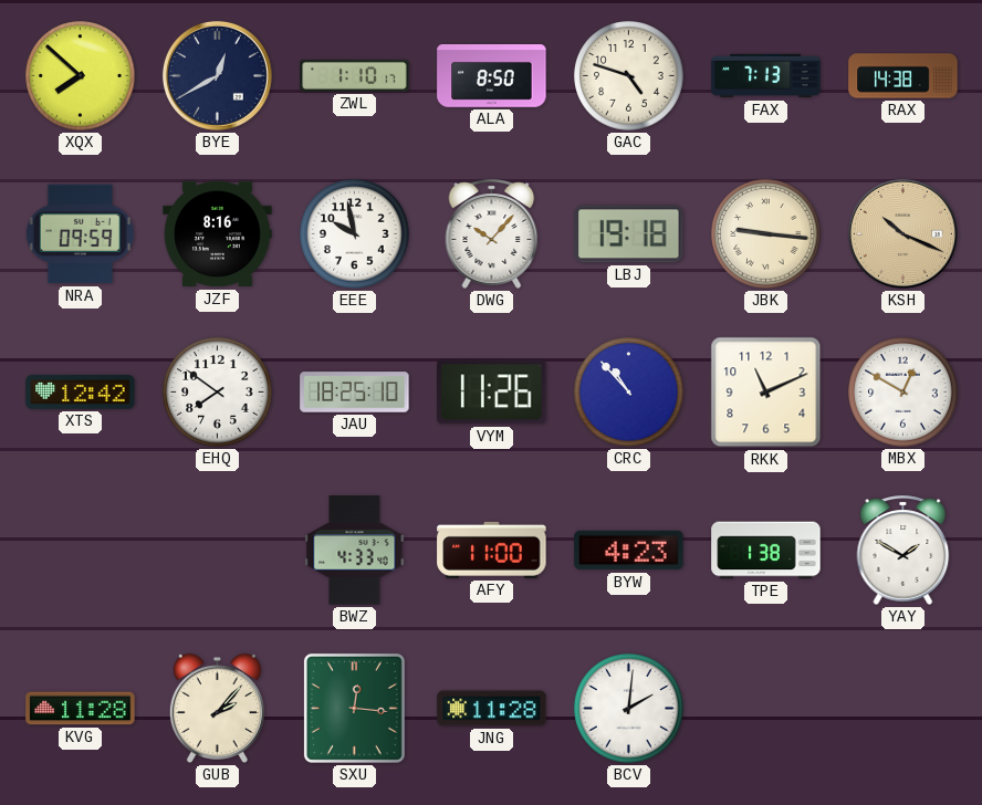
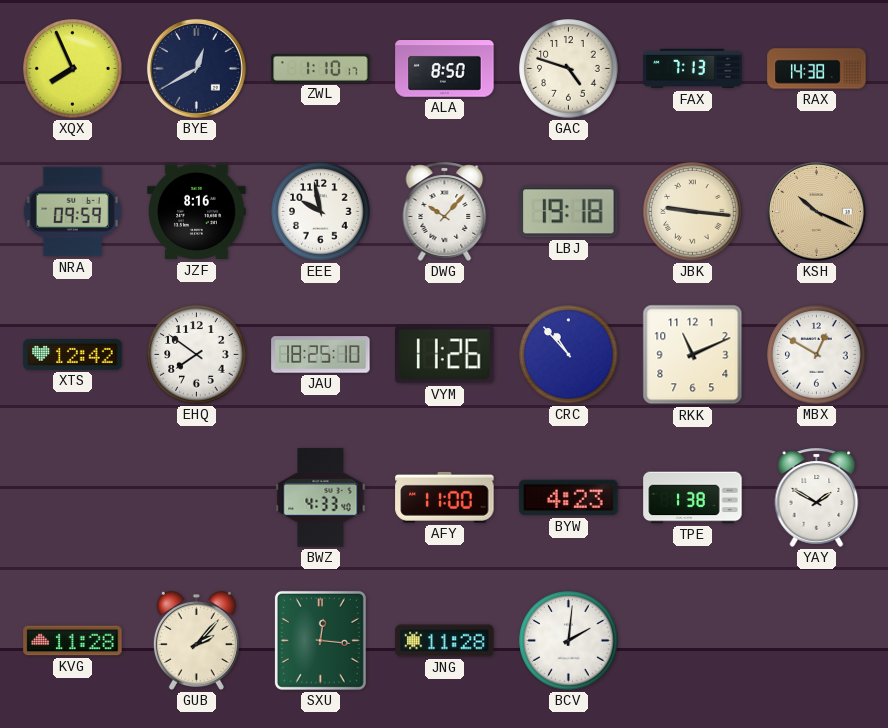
XQX: 7:52 -> 7:56
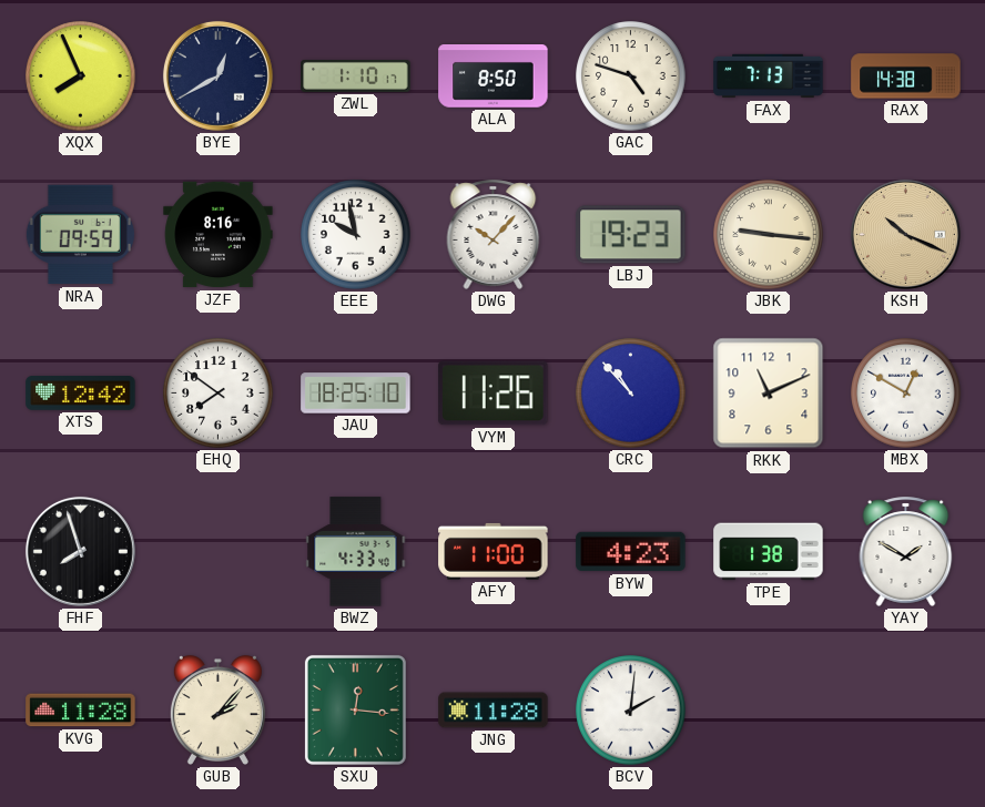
LBJ: 19:18 -> 19:23
FHF: none -> 7:57
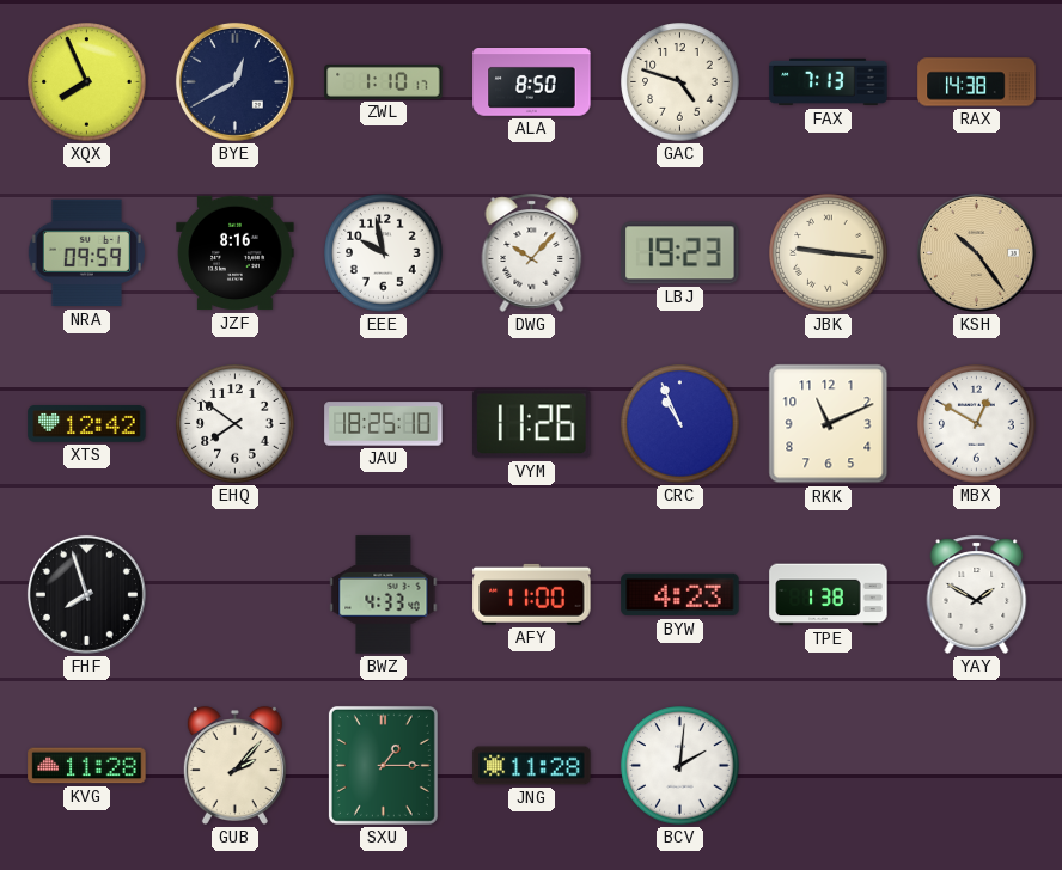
KSH: 10:19 -> 10:24
CRC: 10:53 -> 10:56
SXU: 12:16 -> 1:15
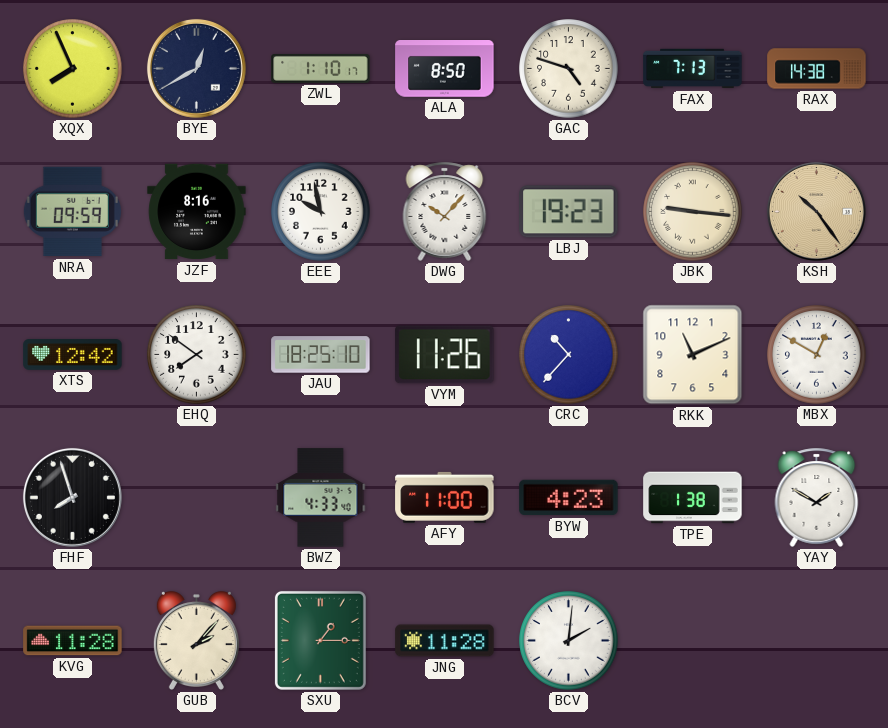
CRC: 10:56 -> 10:37
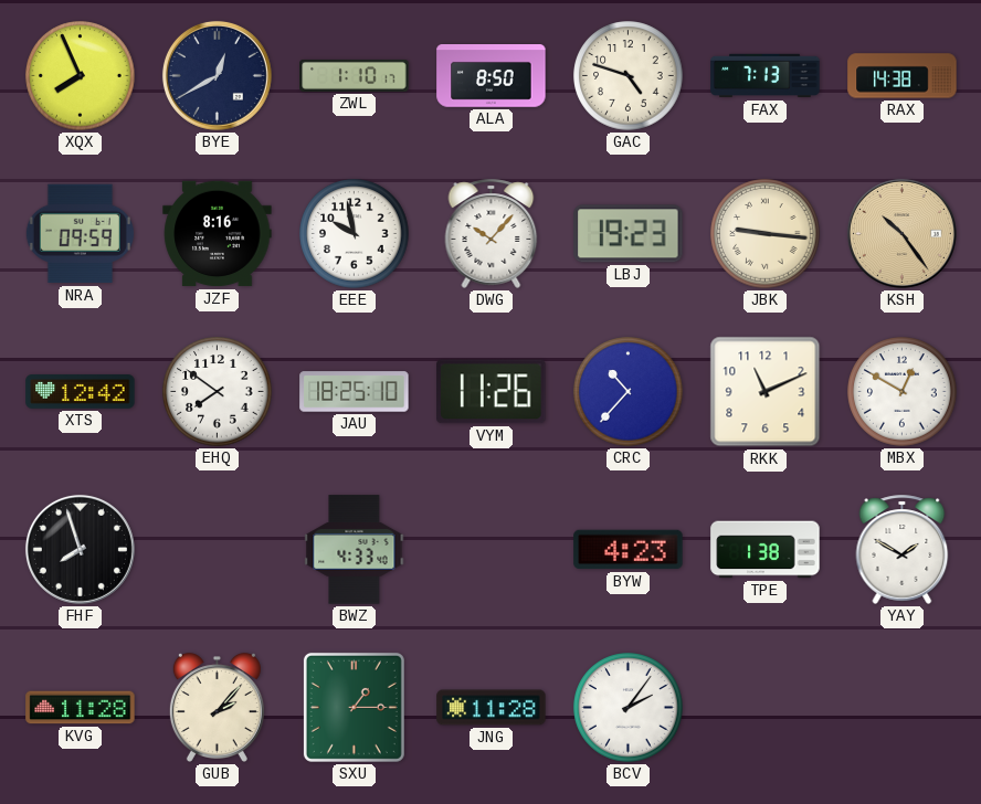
AFY: 11:00 -> none
BCV: 2:01 -> 2:06
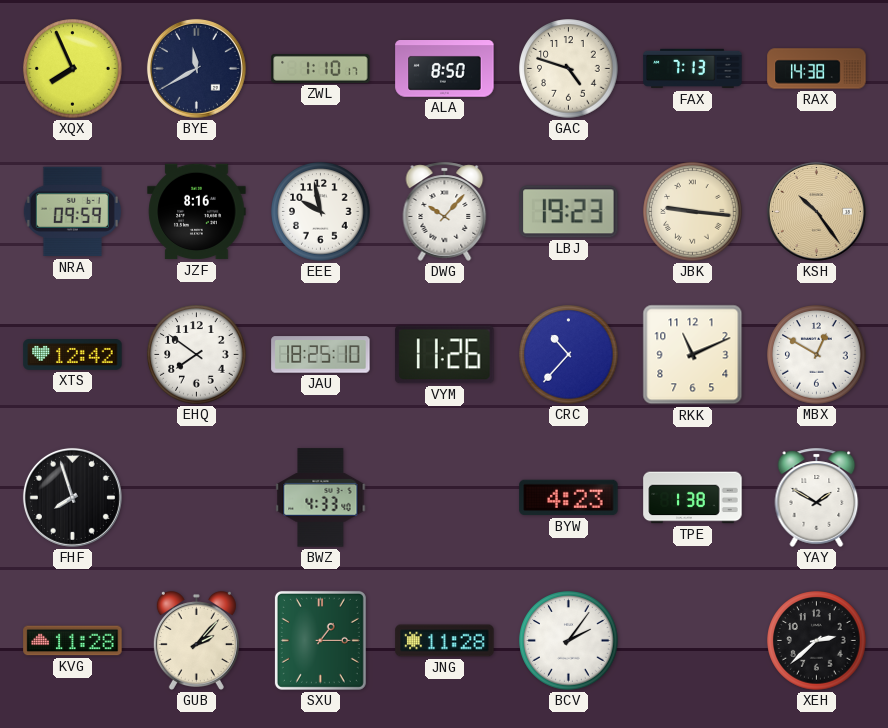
BYE: 12:40 -> 11:40
XEH: none -> 2:38
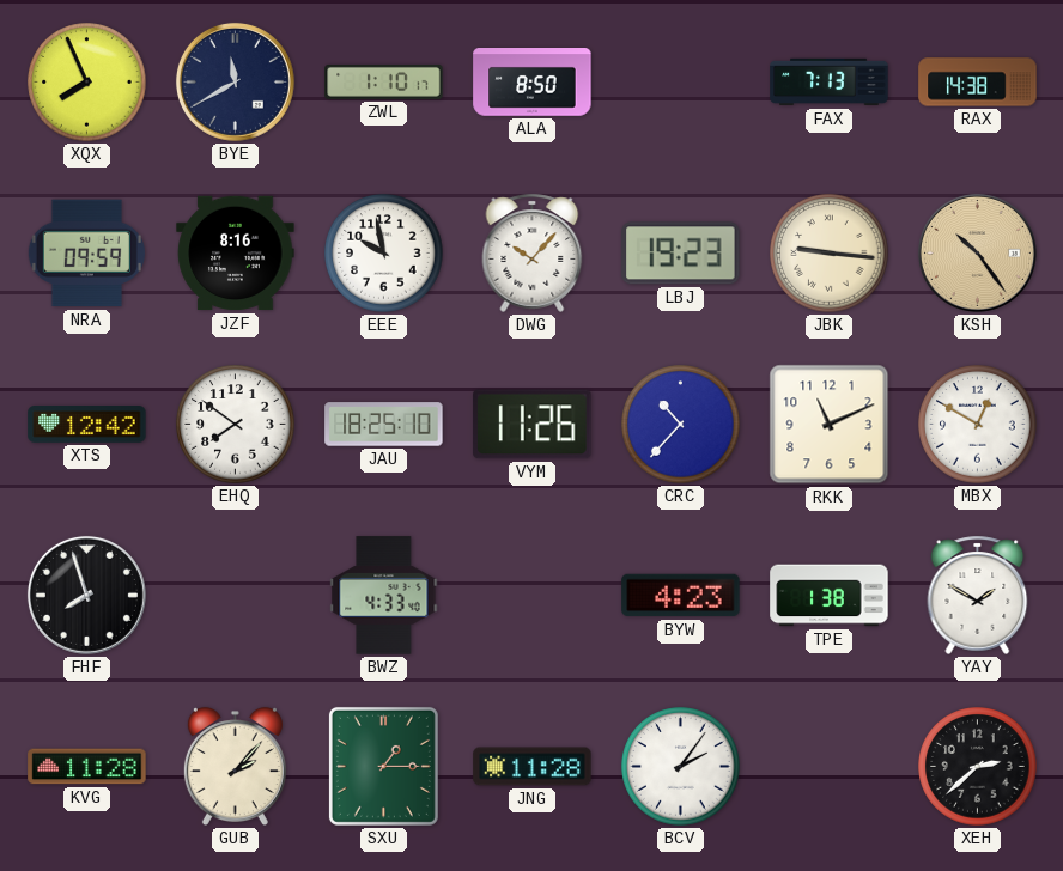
GAC: 4:48 -> none
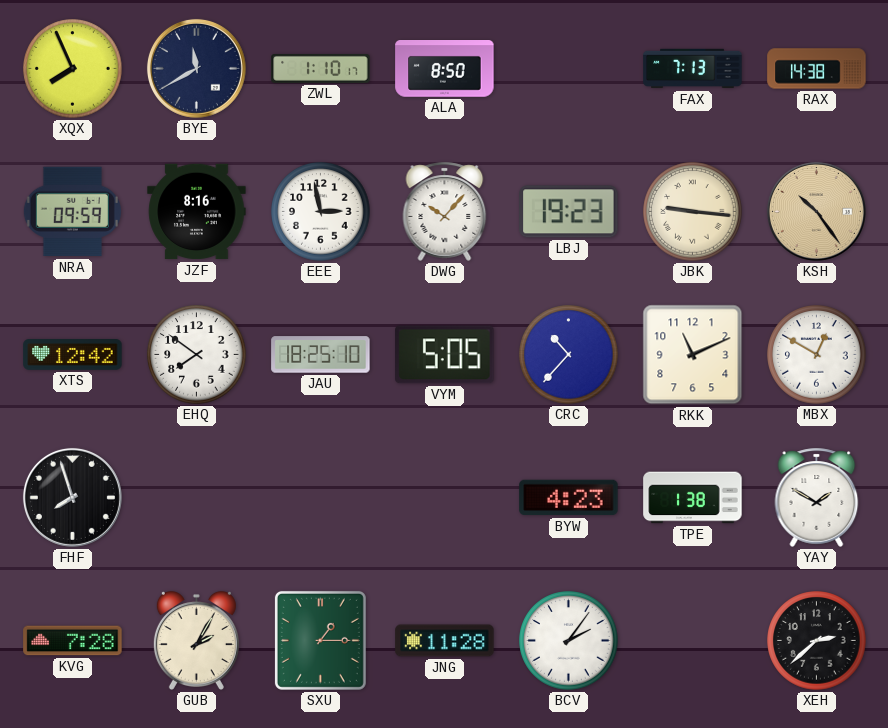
EEE: 9:58 -> 2:58
VYM: 11:26 -> 5:05
BWZ: 4:33 -> none
KVG: 11:28 -> 7:28
GUB: 2:07 -> 2:05
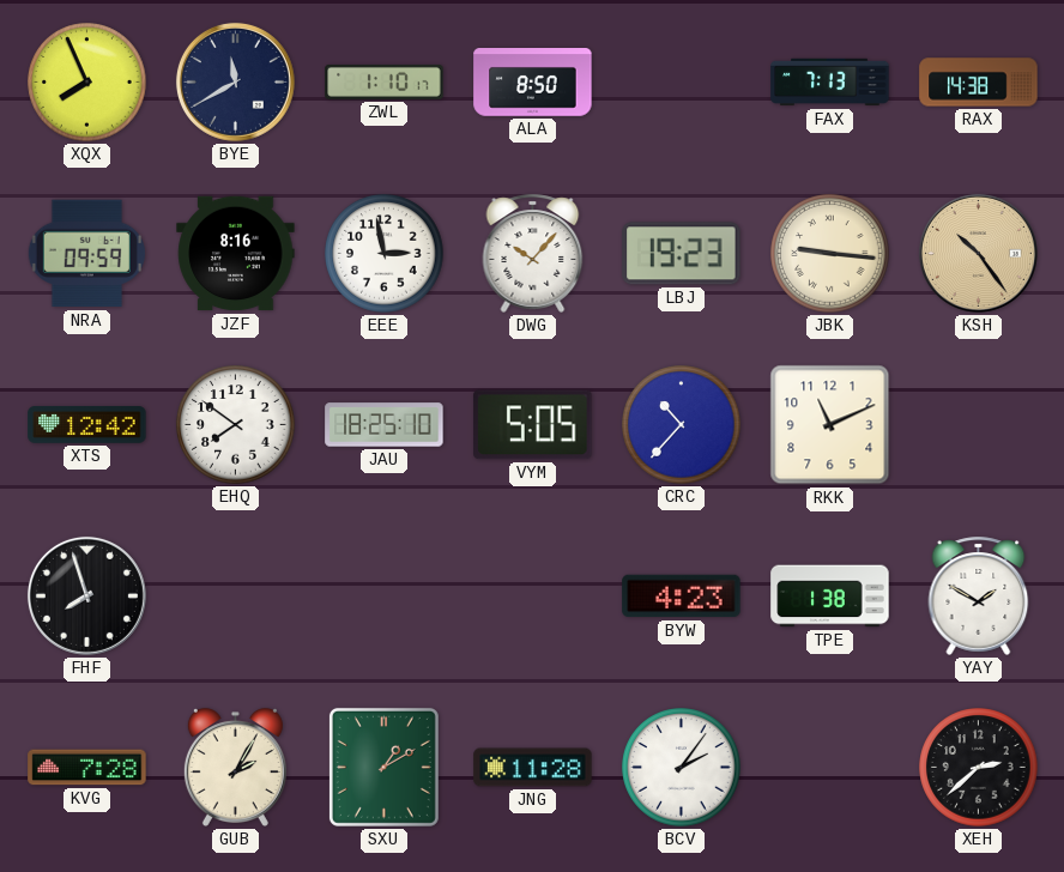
MBX: 12:50 -> none
SXU: 1:15 -> 1:10
